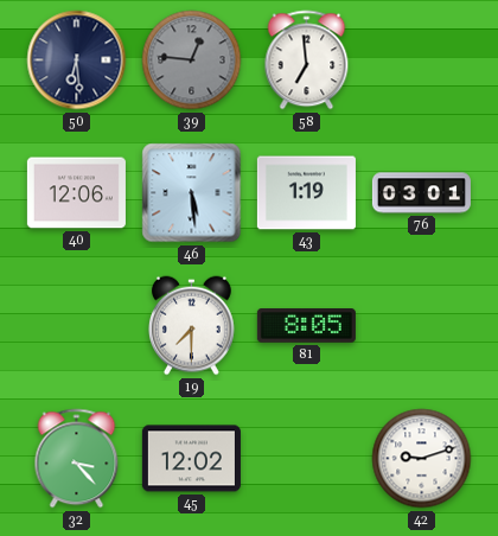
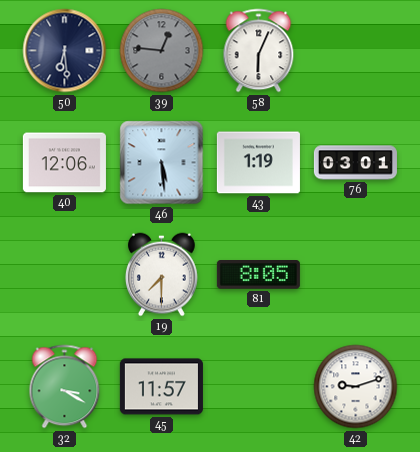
58: 6:59 -> 6:04
32: 3:23 -> 3:20
45: 12:02 -> 11:57
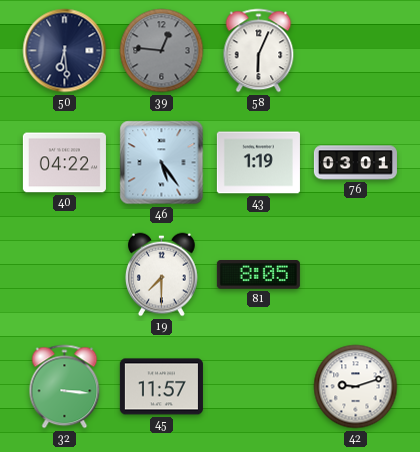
40: 12:06 -> 04:22
46: 5:29 -> 5:24
32: 3:20 -> 3:16
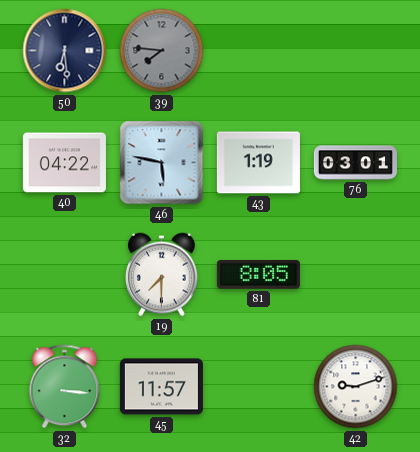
39: 12:46 -> 7:46
58: 6:04 -> none
46: 5:24 -> 5:47
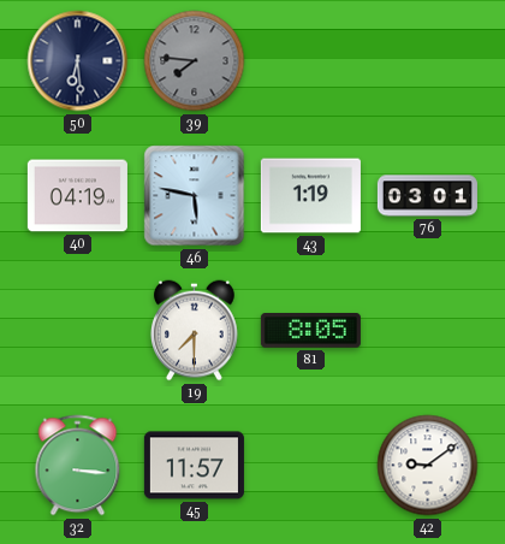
40: 04:22 -> 04:19
42: 9:12 -> 9:09
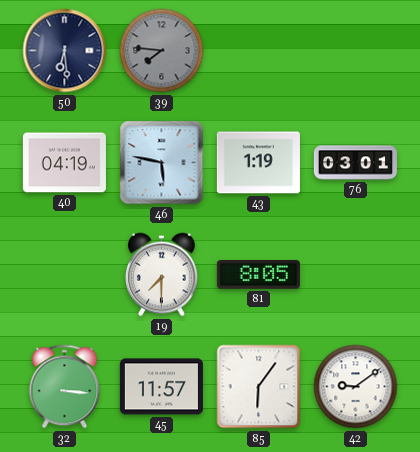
85: none -> 6:06
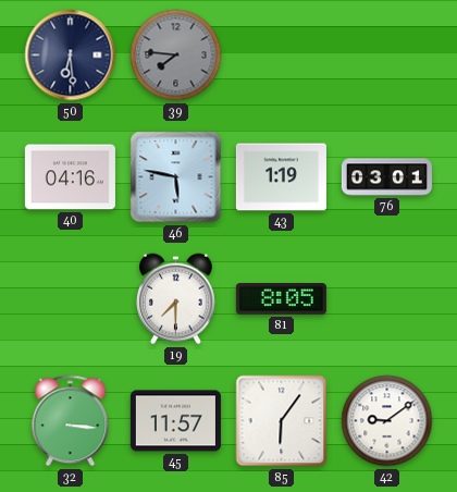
40: 04:19 -> 04:16
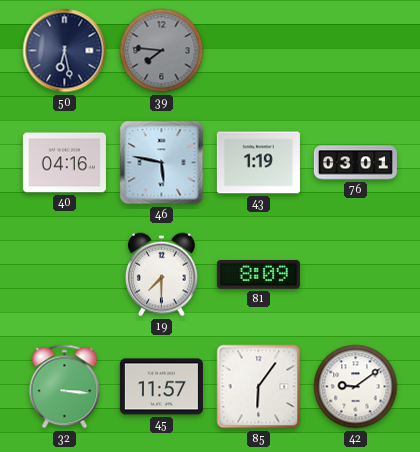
50: 6:29 -> 6:28
81: 8:05 -> 8:09
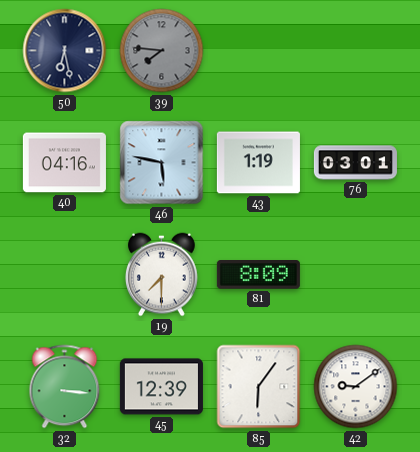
45: 11:57 -> 12:39
